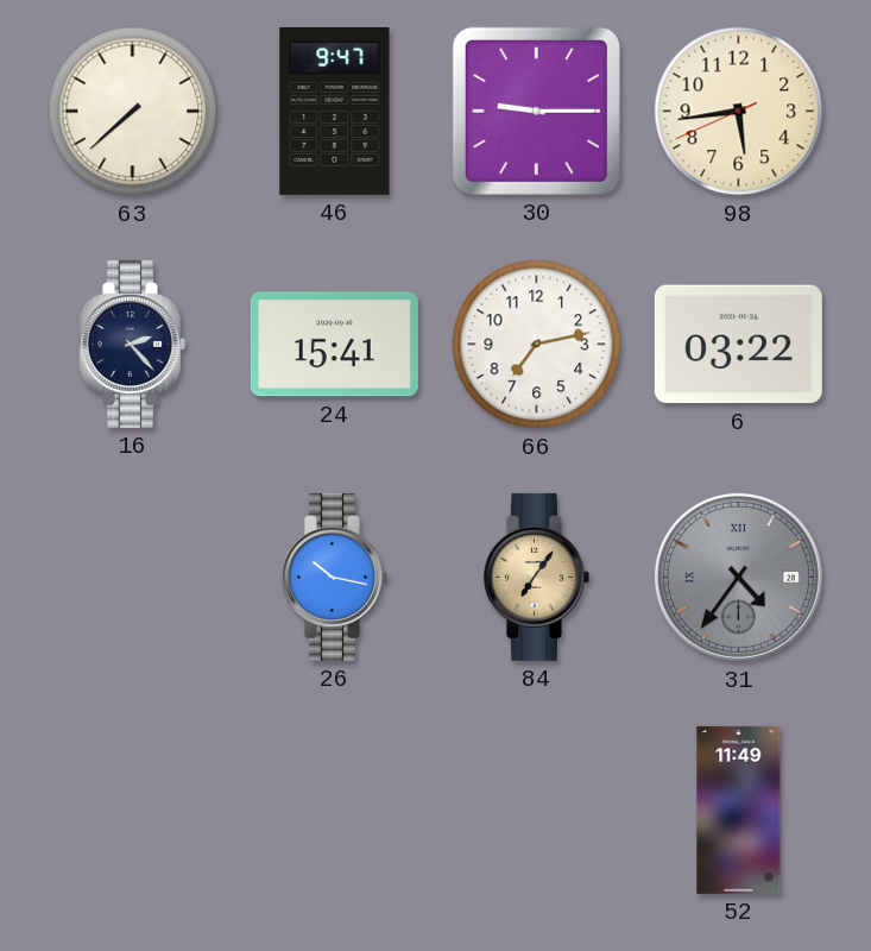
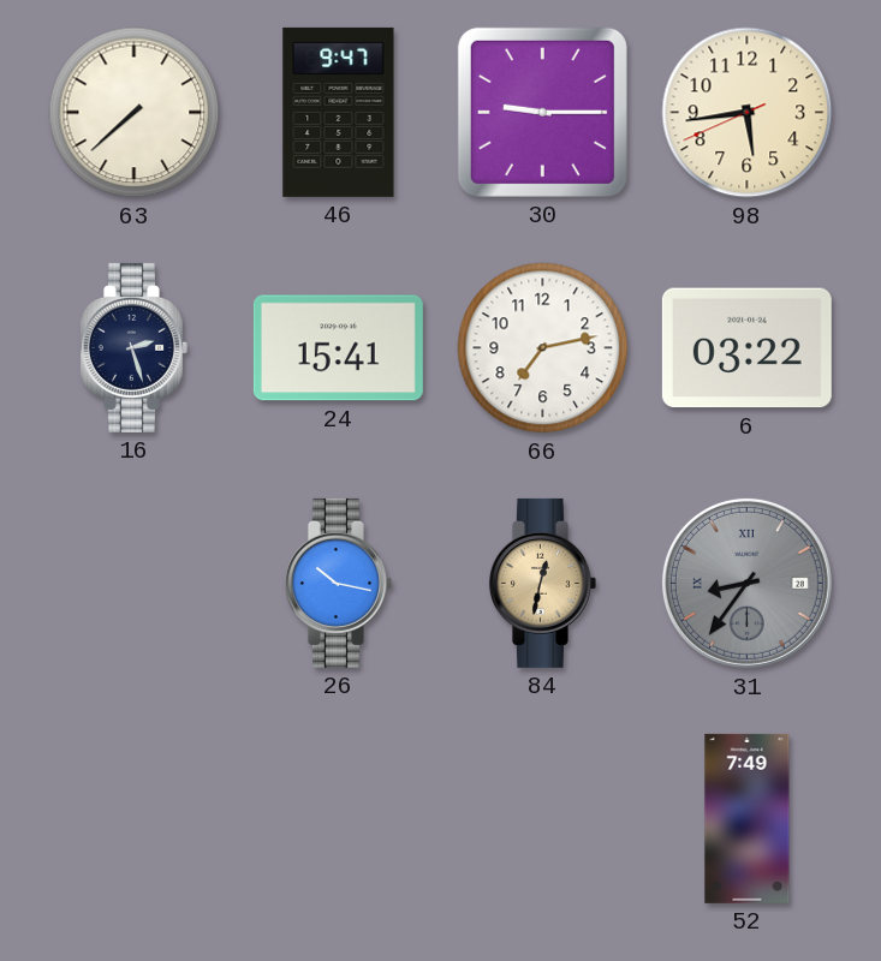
16: 2:23 -> 2:27
84: 7:06 -> 12:32
31: 4:36 -> 8:36
52: 11:49 -> 7:49
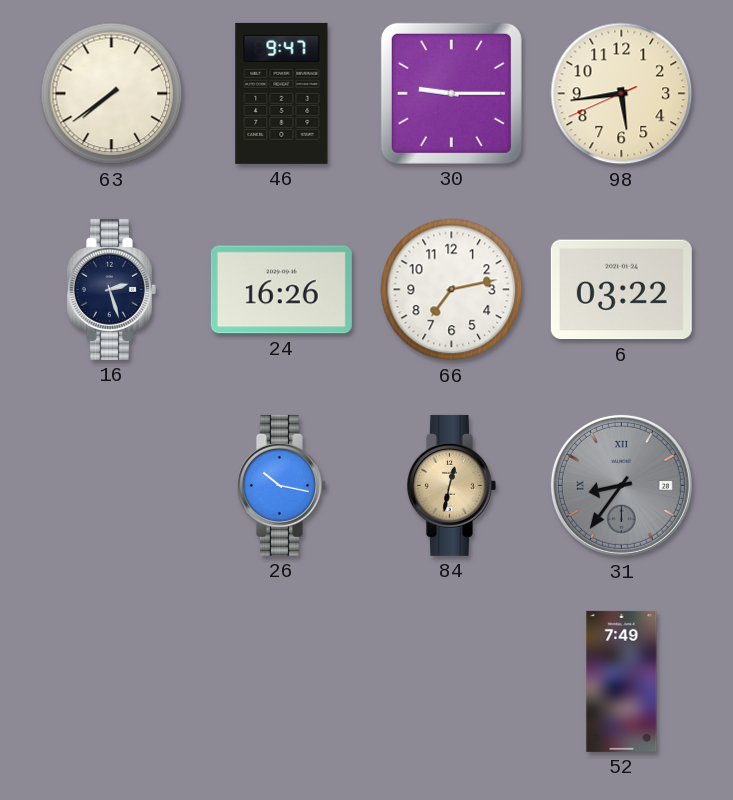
63: 7:38 -> 7:39
24: 15:41 -> 16:26
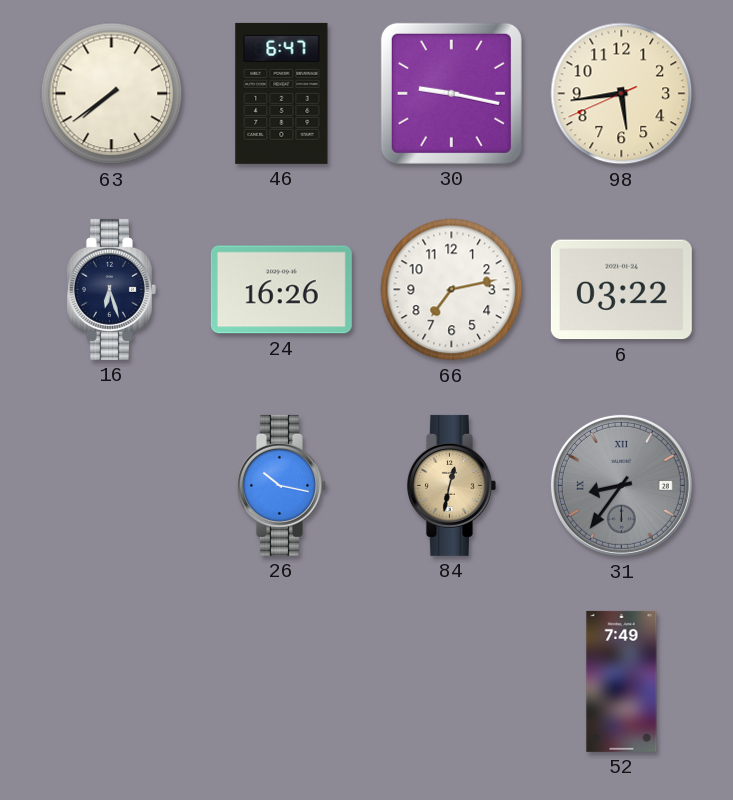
46: 9:47 -> 6:47
30: 9:15 -> 9:17
16: 2:27 -> 6:27
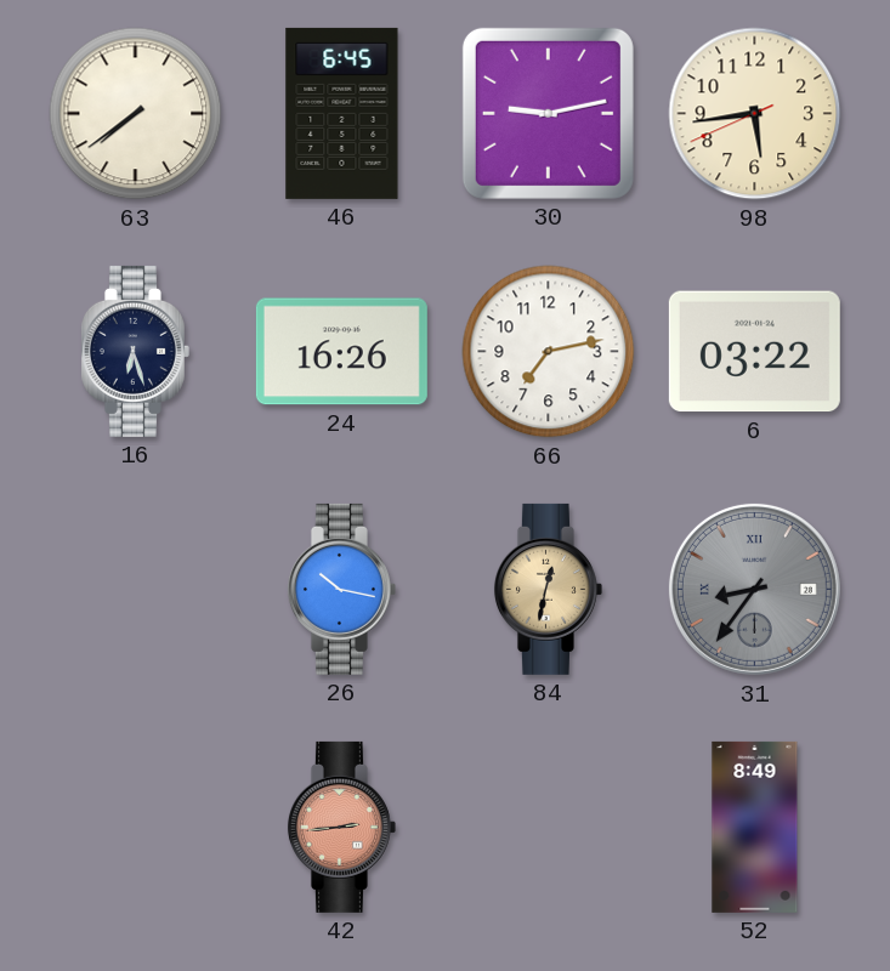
46: 6:47 -> 6:45
30: 9:17 -> 9:13
42: none -> 2:44
52: 7:49 -> 8:49
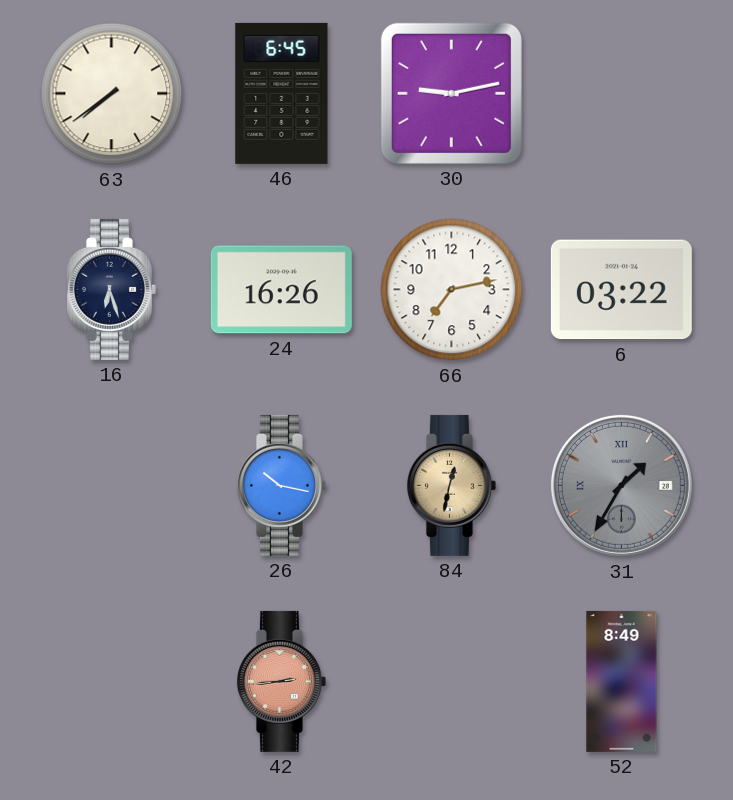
98: 5:43 -> none
31: 8:36 -> 1:35
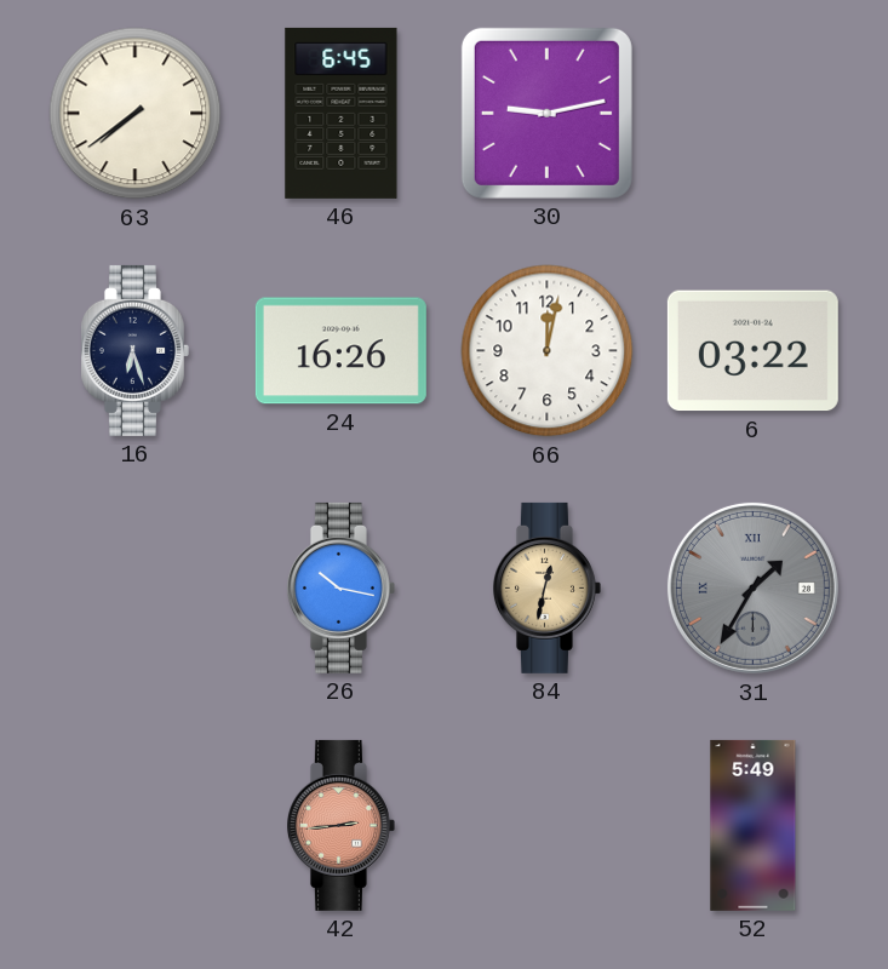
66: 7:13 -> 12:02
52: 8:49 -> 5:49
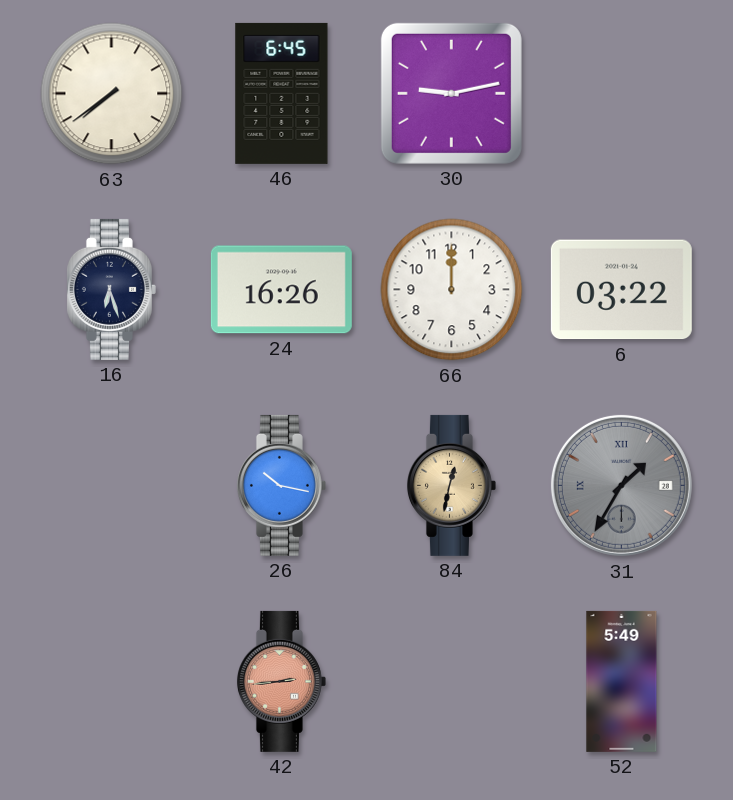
66: 12:02 -> 12:00
